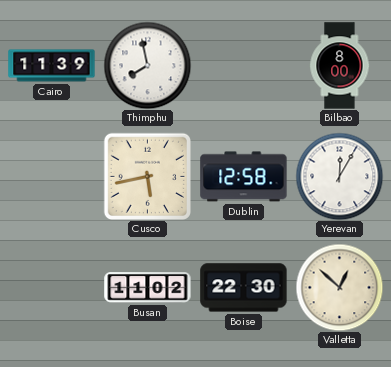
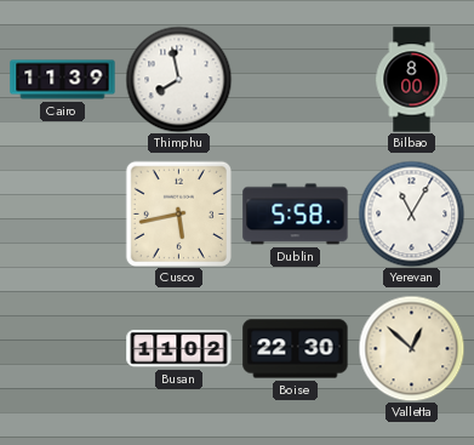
Dublin: 12:58 -> 5:58
Yerevan: 12:05 -> 11:05
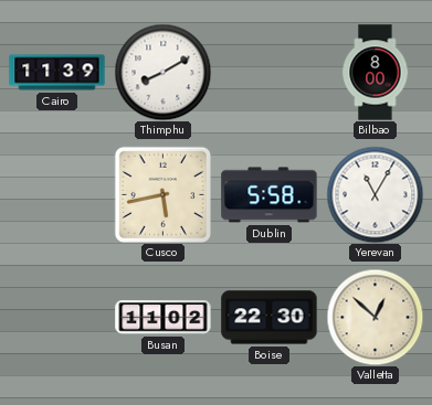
Thimphu: 7:58 -> 8:10
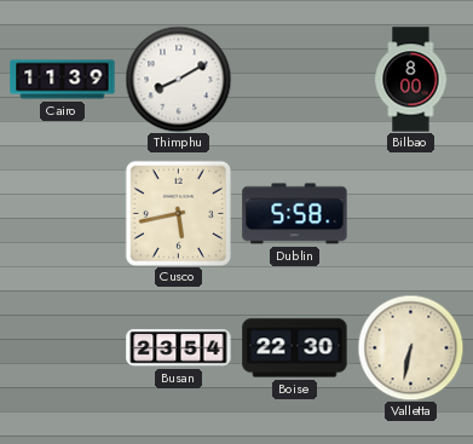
Yerevan: 11:05 -> none
Busan: 11:02 -> 23:54
Valletta: 12:52 -> 6:32
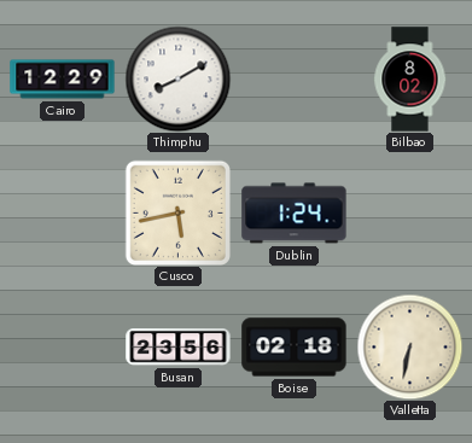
Cairo: 11:39 -> 12:29
Bilbao: 8:00 -> 8:02
Dublin: 5:58 -> 1:24
Busan: 23:54 -> 23:56
Boise: 22:30 -> 02:18
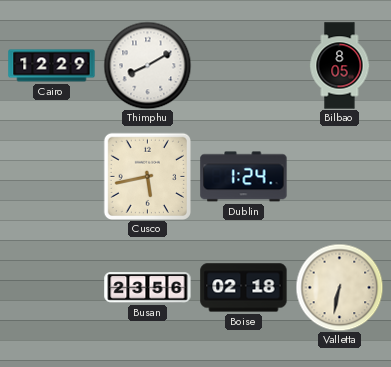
Bilbao: 8:02 -> 8:05
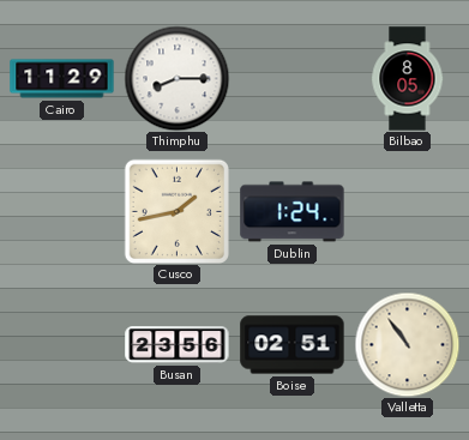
Cairo: 12:29 -> 11:29
Thimphu: 8:10 -> 8:15
Cusco: 5:43 -> 1:43
Boise: 02:18 -> 02:51
Valletta: 6:32 -> 10:54
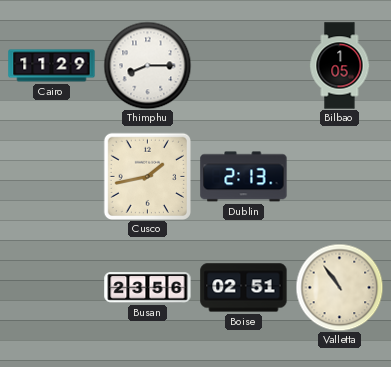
Bilbao: 8:05 -> 1:05
Dublin: 1:24 -> 2:13
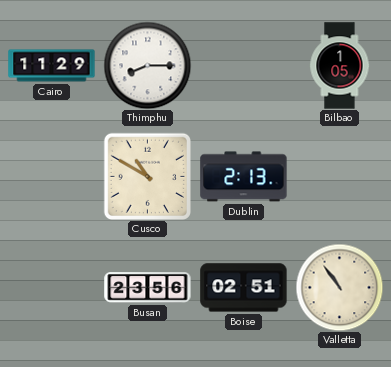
Cusco: 1:43 -> 10:50
